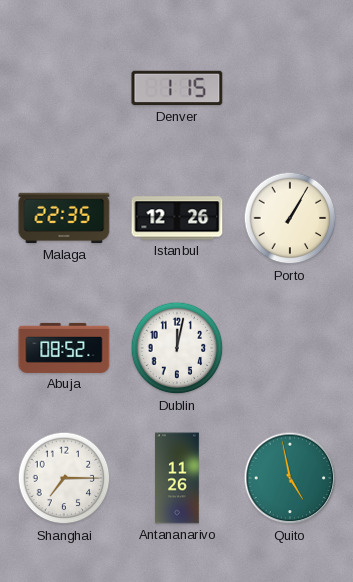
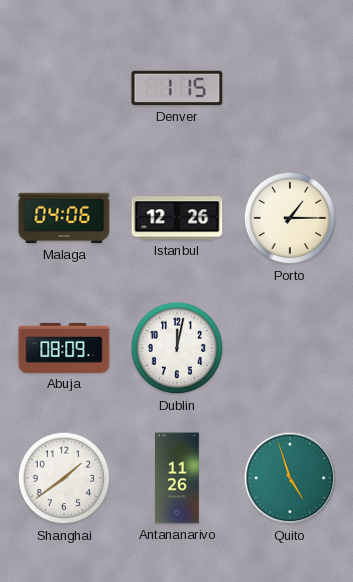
Malaga: 22:35 -> 04:06
Porto: 1:05 -> 1:15
Abuja: 08:52 -> 08:09
Shanghai: 7:15 -> 1:39
Quito: 4:58 -> 4:57
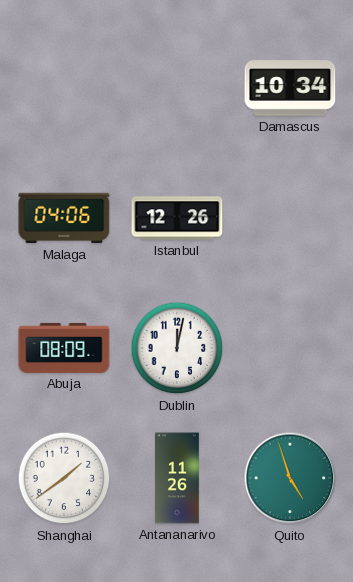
Denver: 1:15 -> none
Damascus: none -> 10:34
Porto: 1:15 -> none
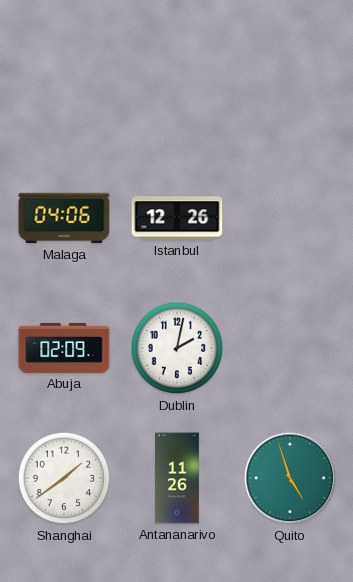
Damascus: 10:34 -> none
Abuja: 08:09 -> 02:09
Dublin: 12:02 -> 2:02
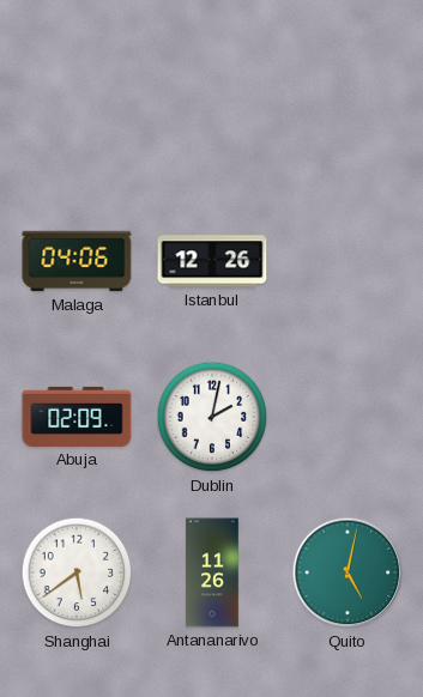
Shanghai: 1:39 -> 5:39
Quito: 4:57 -> 5:02
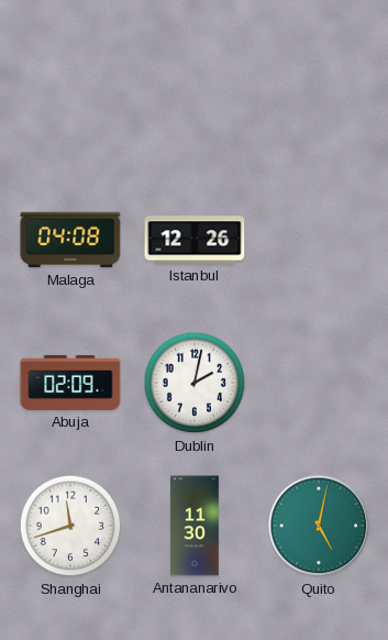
Malaga: 04:06 -> 04:08
Shanghai: 5:39 -> 11:42
Antananarivo: 11:26 -> 11:30
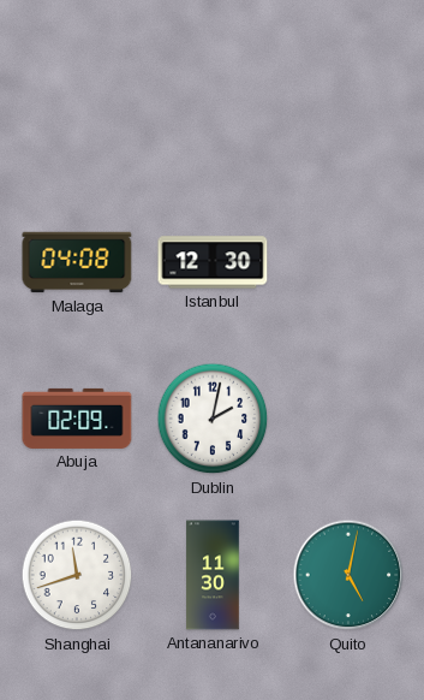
Istanbul: 12:26 -> 12:30
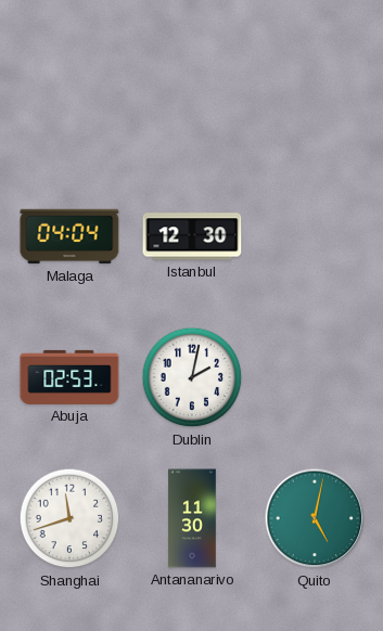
Malaga: 04:08 -> 04:04
Abuja: 02:09 -> 02:53
